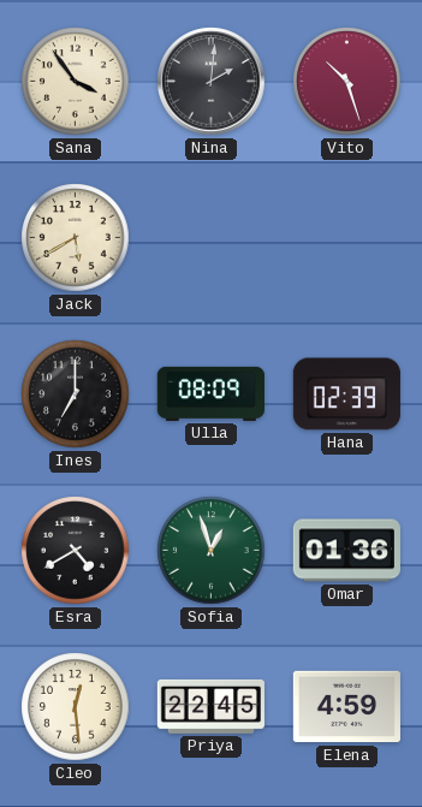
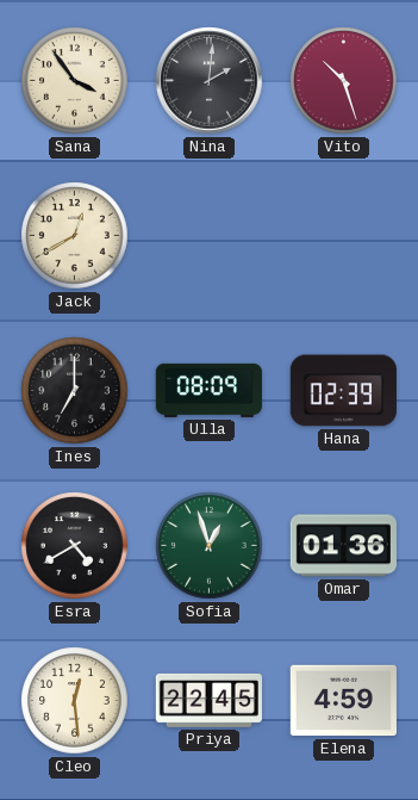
Jack: 5:40 -> 12:40
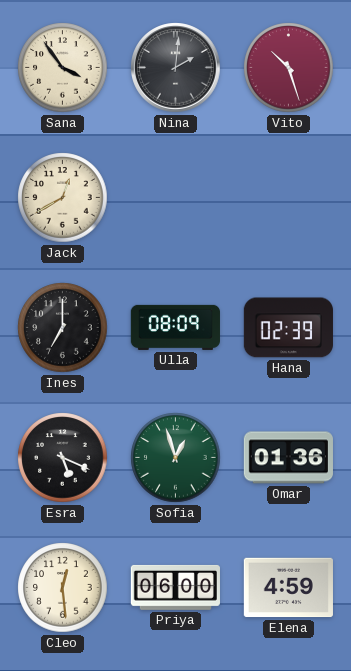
Esra: 4:40 -> 5:19
Priya: 22:45 -> 06:00
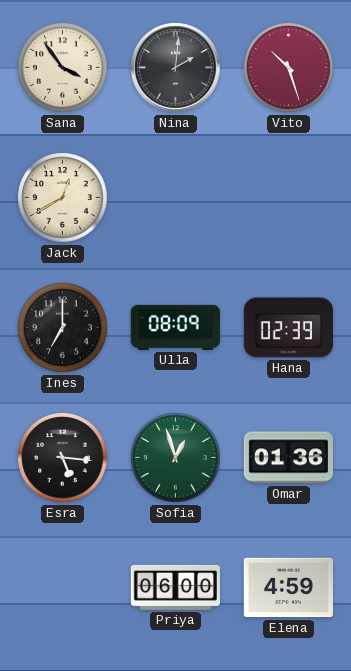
Esra: 5:19 -> 5:16
Cleo: 12:29 -> none
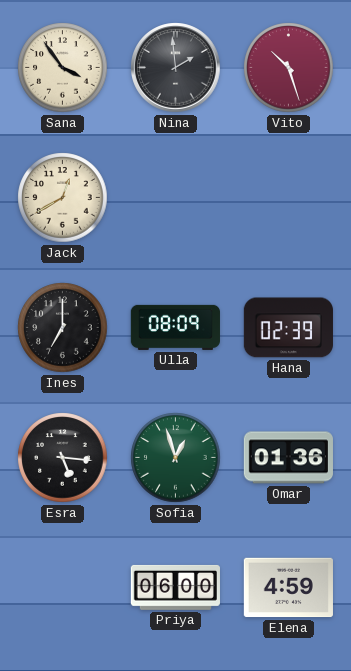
Nina: 2:01 -> 1:59
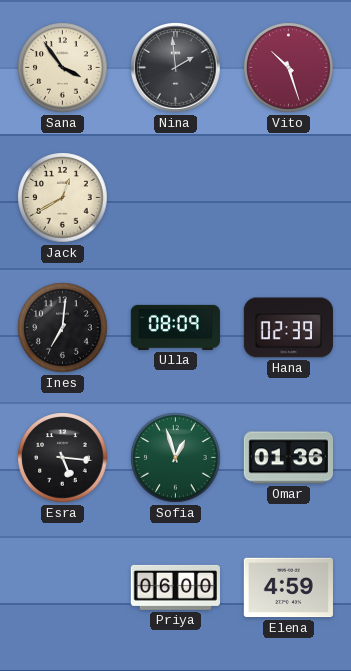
Ines: 7:00 -> 7:01
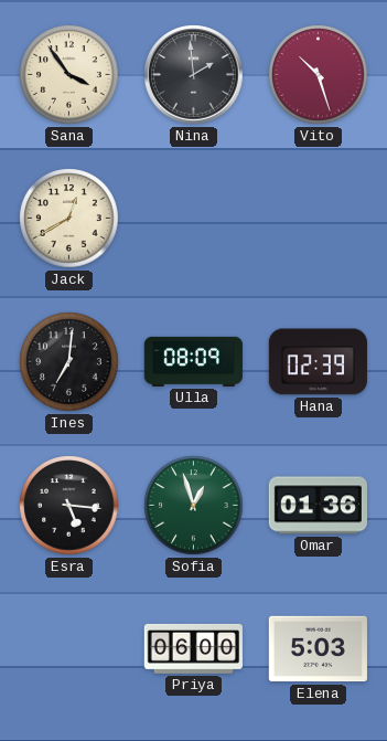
Elena: 4:59 -> 5:03
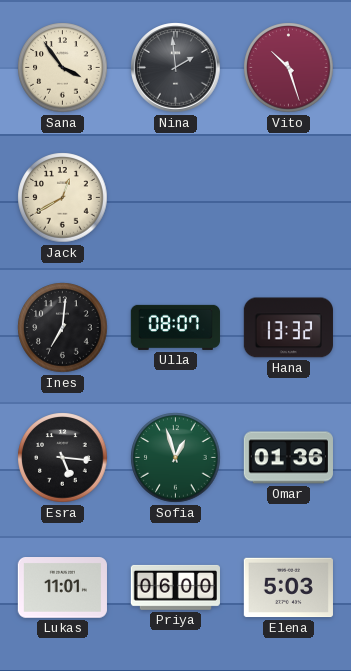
Ulla: 08:09 -> 08:07
Hana: 02:39 -> 13:32
Lukas: none -> 11:01
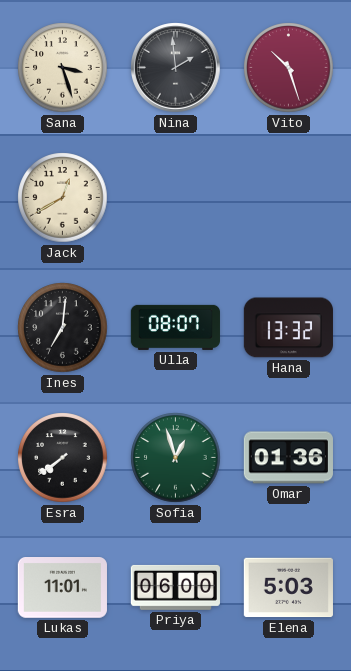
Sana: 3:54 -> 3:27
Esra: 5:16 -> 7:39
